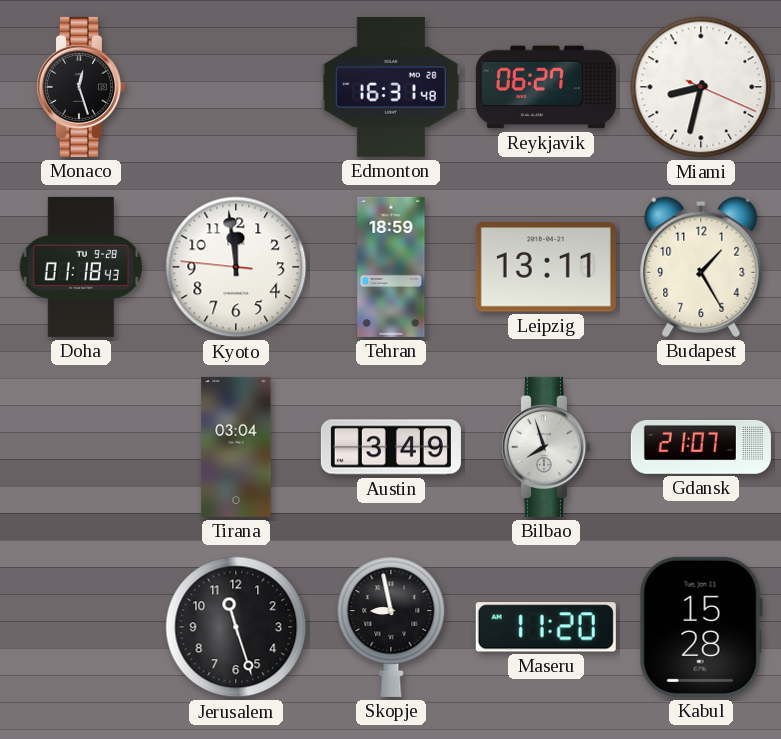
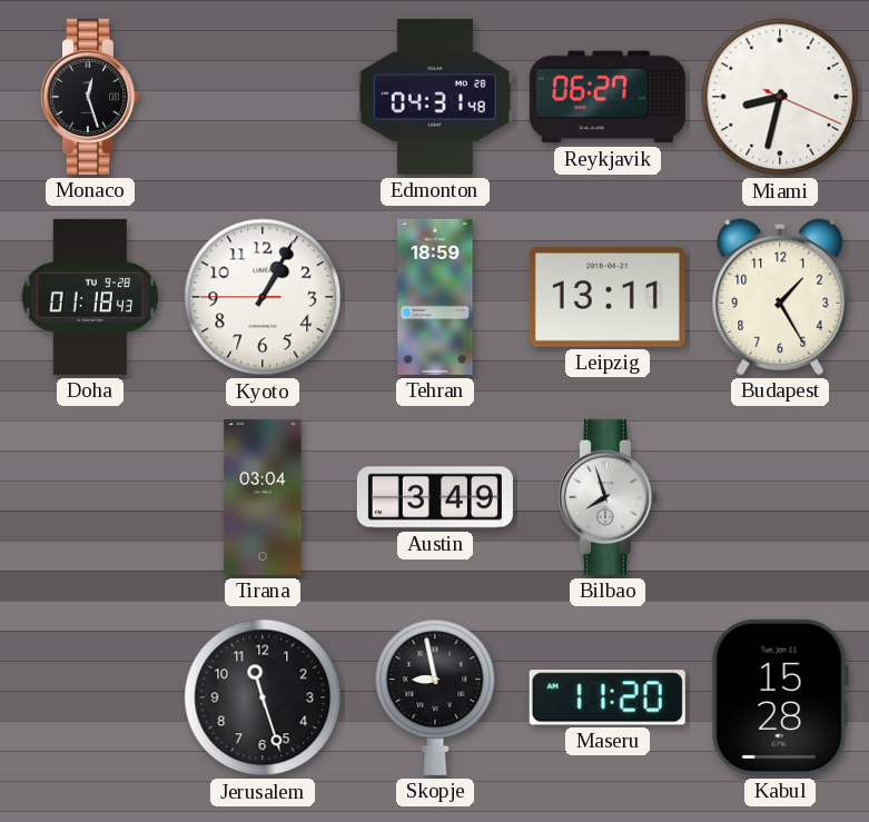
Edmonton: 16:31 -> 04:31
Kyoto: 11:58 -> 1:04
Gdansk: 21:07 -> none
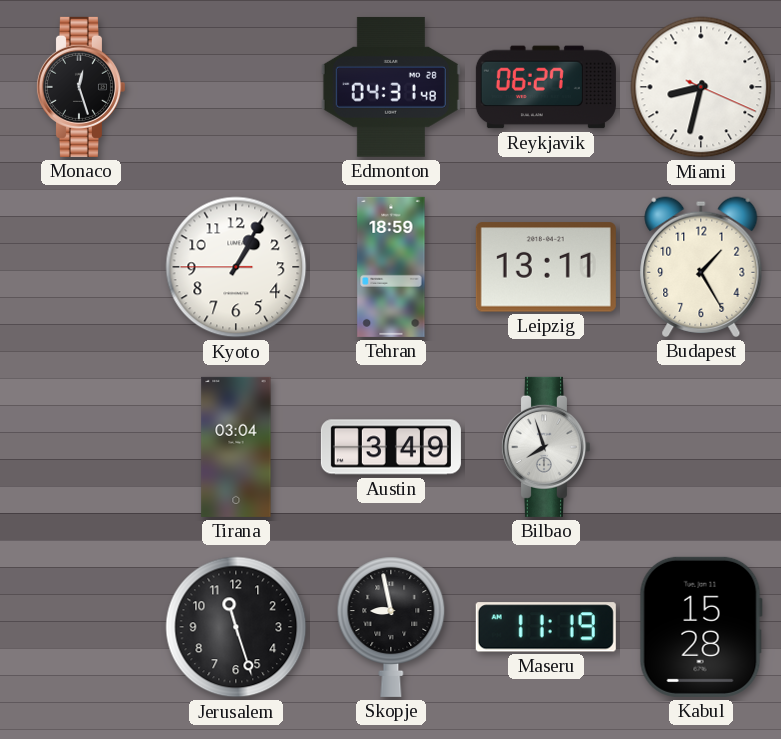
Doha: 01:18 -> none
Maseru: 11:20 -> 11:19
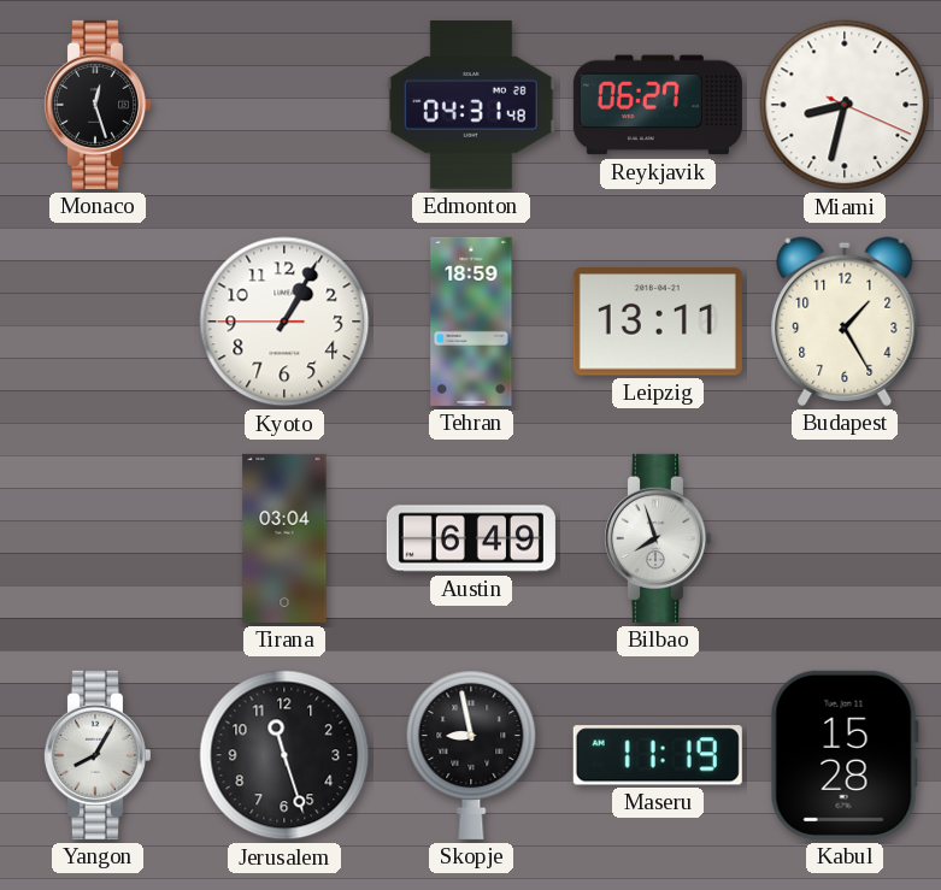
Austin: 3:49 -> 6:49
Yangon: none -> 8:05
